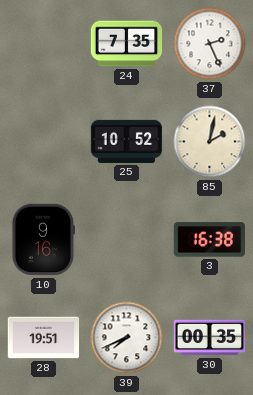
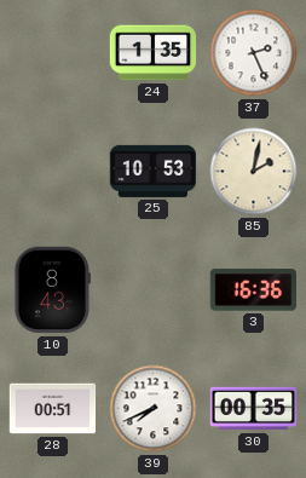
24: 7:35 -> 1:35
25: 10:52 -> 10:53
10: 9:16 -> 8:43
3: 16:38 -> 16:36
28: 19:51 -> 00:51
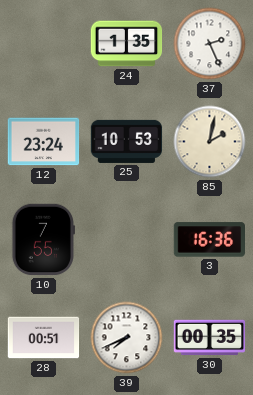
12: none -> 23:24
10: 8:43 -> 7:55
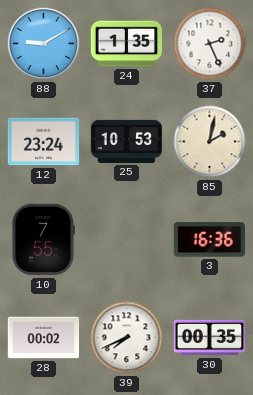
88: none -> 9:10
28: 00:51 -> 00:02
